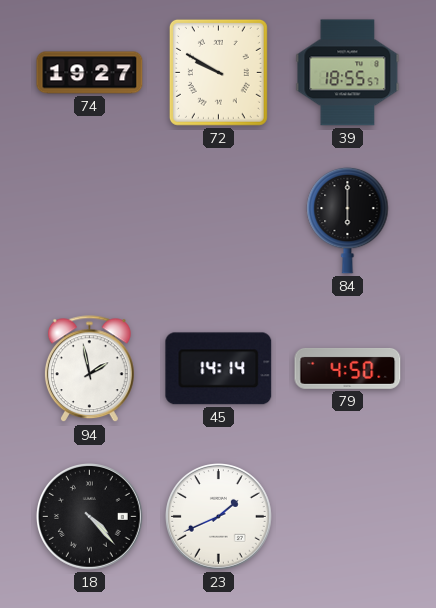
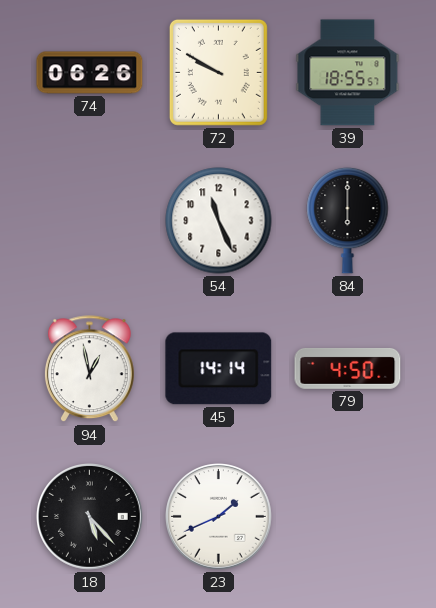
74: 19:27 -> 06:26
54: none -> 11:26
94: 1:58 -> 12:58
18: 4:23 -> 5:23
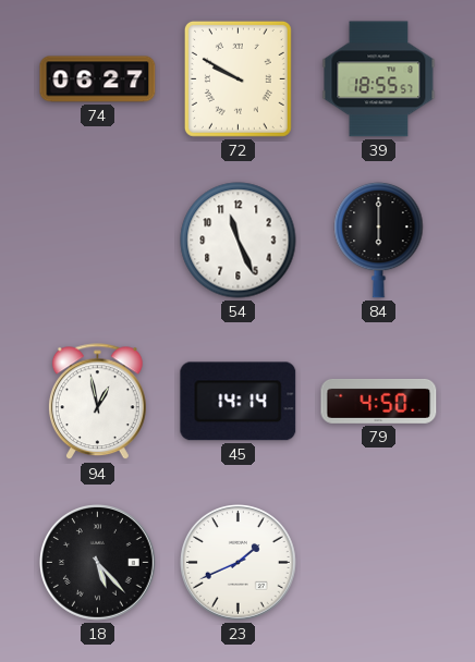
74: 06:26 -> 06:27
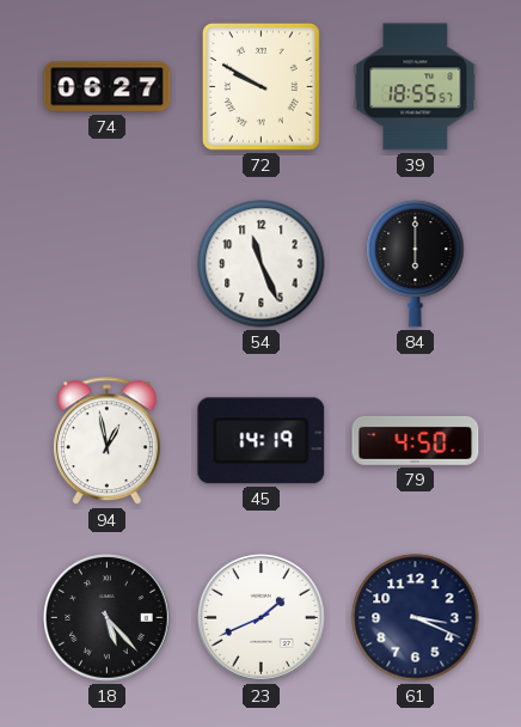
45: 14:14 -> 14:19
61: none -> 3:19
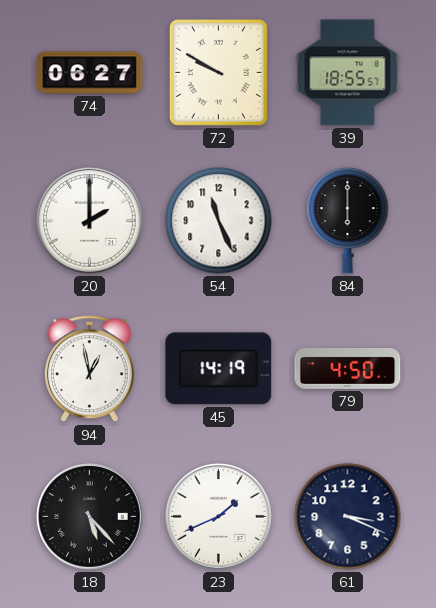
20: none -> 2:00
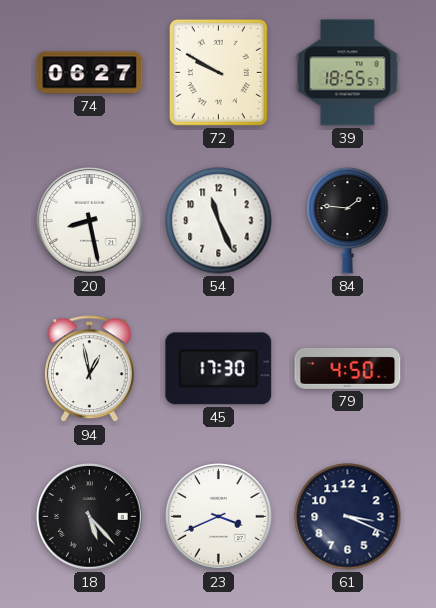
20: 2:00 -> 8:28
84: 6:00 -> 1:46
45: 14:19 -> 17:30
23: 1:41 -> 3:41
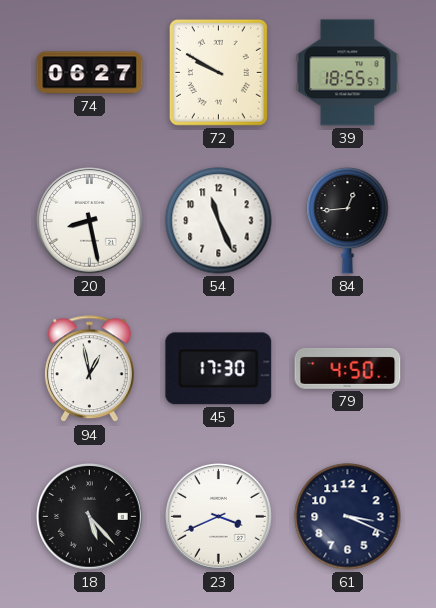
84: 1:46 -> 12:44
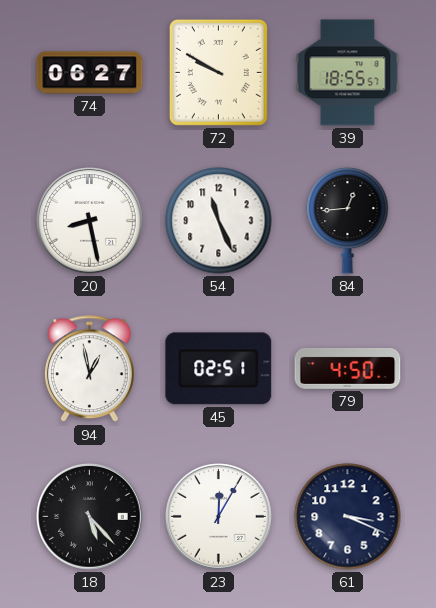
45: 17:30 -> 02:51
23: 3:41 -> 12:05
